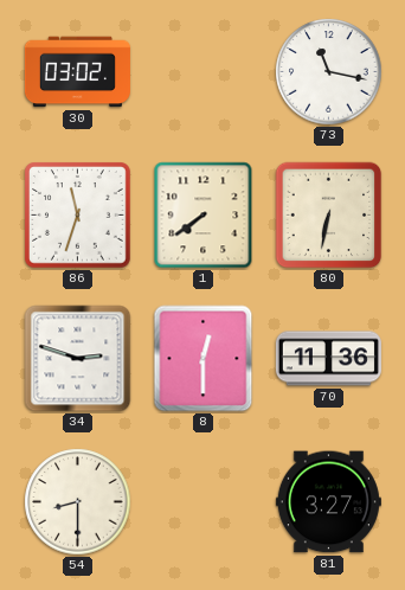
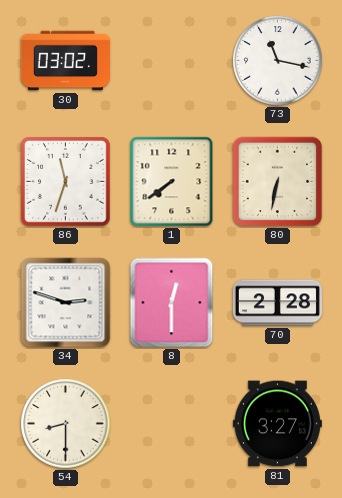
70: 11:36 -> 2:28
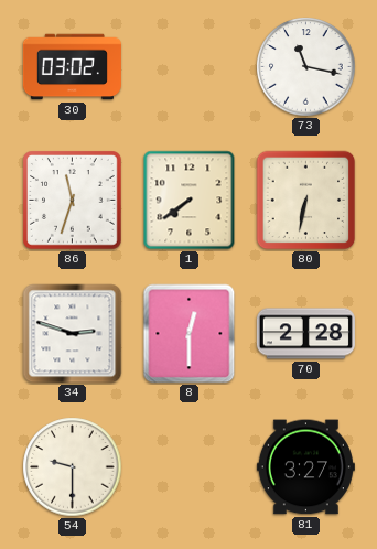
54: 8:30 -> 9:30
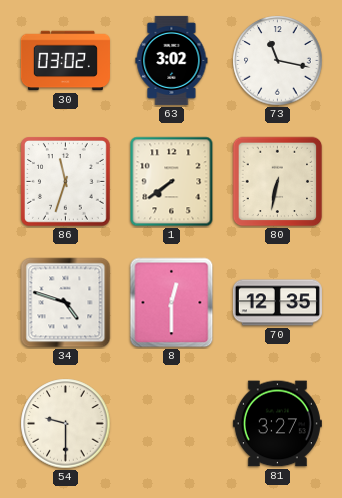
63: none -> 3:02
34: 2:48 -> 4:48
70: 2:28 -> 12:35
